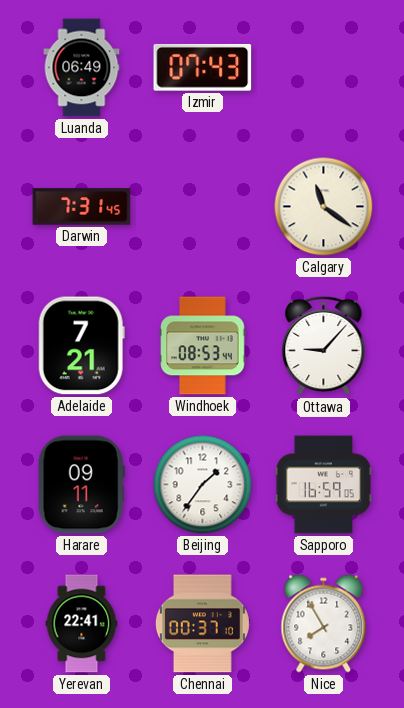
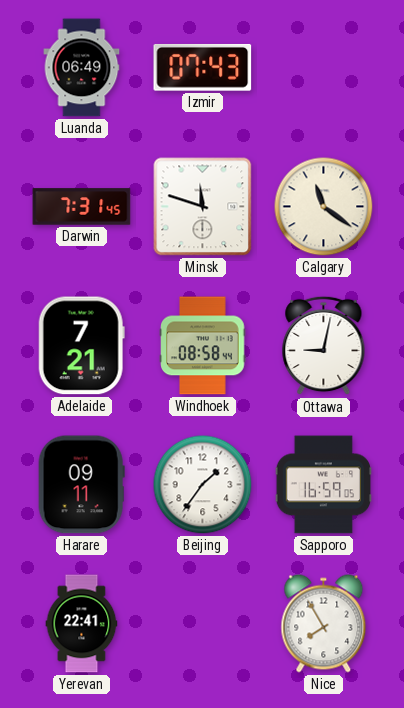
Minsk: none -> 11:48
Windhoek: 08:53 -> 08:58
Ottawa: 9:07 -> 9:02
Chennai: 00:37 -> none
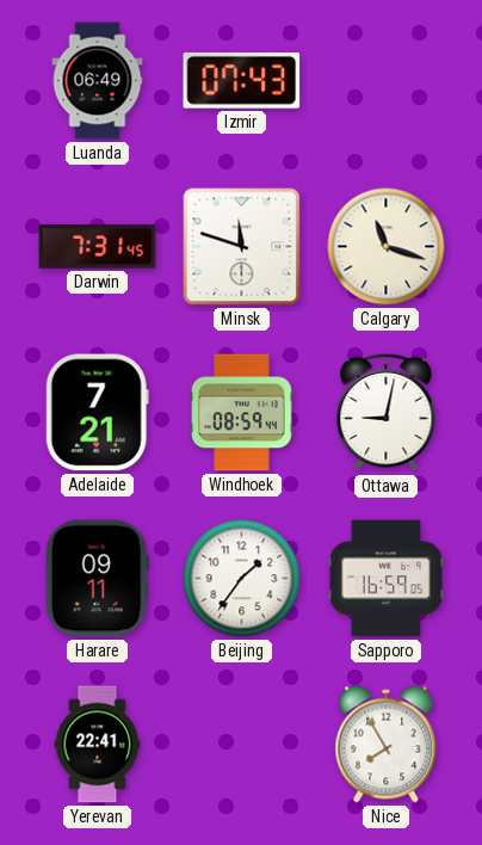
Calgary: 11:21 -> 11:18
Windhoek: 08:58 -> 08:59
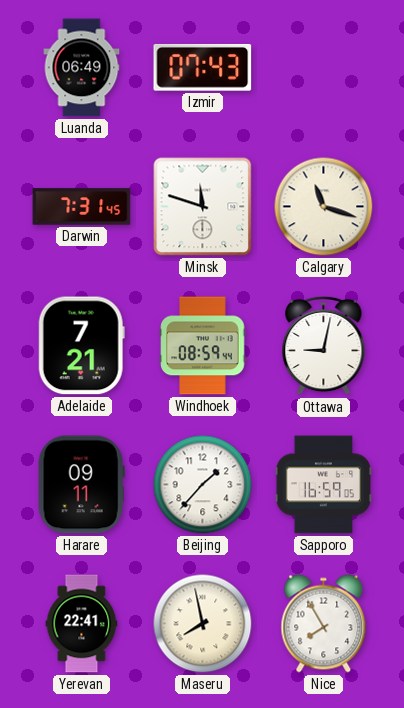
Beijing: 1:36 -> 1:37
Maseru: none -> 7:58
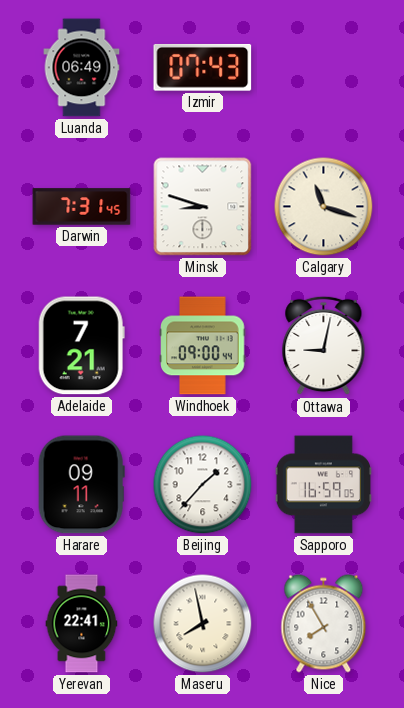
Minsk: 11:48 -> 8:48
Windhoek: 08:59 -> 09:00
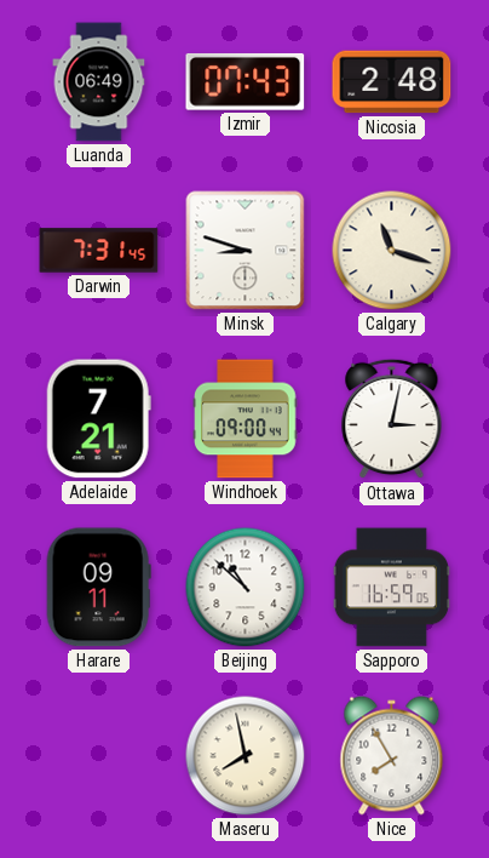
Nicosia: none -> 2:48
Ottawa: 9:02 -> 3:02
Beijing: 1:37 -> 10:52
Yerevan: 22:41 -> none
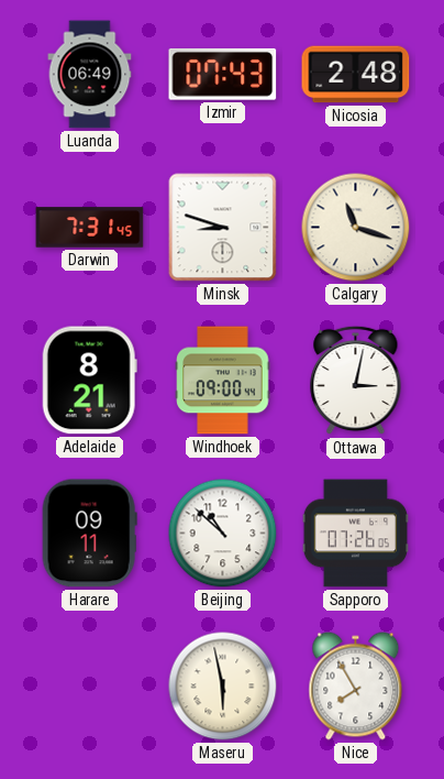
Adelaide: 7:21 -> 8:21
Sapporo: 16:59 -> 07:26
Maseru: 7:58 -> 5:58
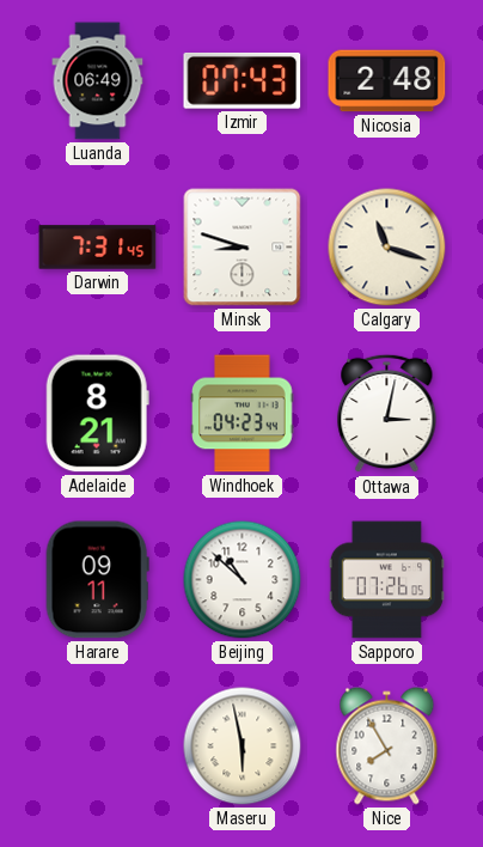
Windhoek: 09:00 -> 04:23
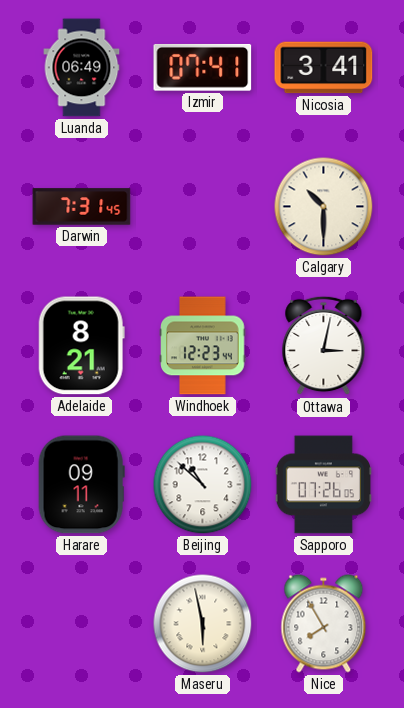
Izmir: 07:43 -> 07:41
Nicosia: 2:48 -> 3:41
Minsk: 8:48 -> none
Calgary: 11:18 -> 10:30
Windhoek: 04:23 -> 12:23
